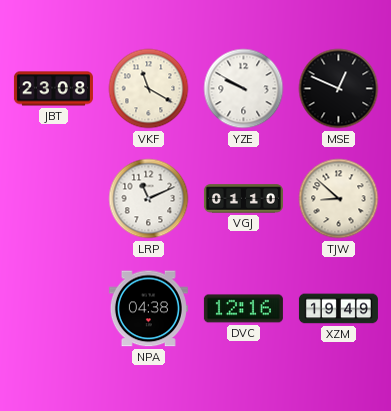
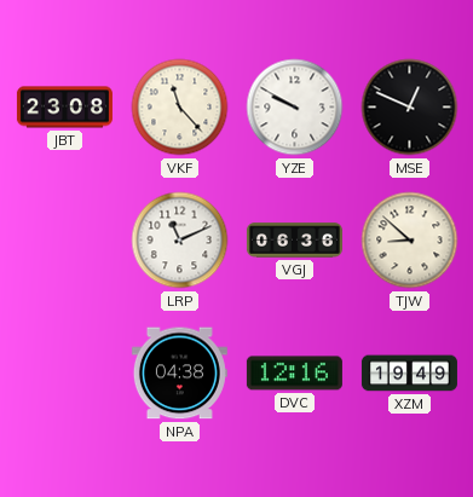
VKF: 11:20 -> 11:23
VGJ: 01:10 -> 06:36
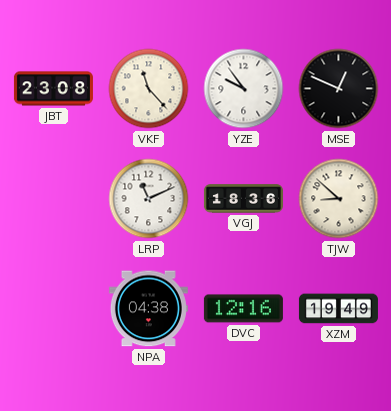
YZE: 9:50 -> 9:54
VGJ: 06:36 -> 18:36
